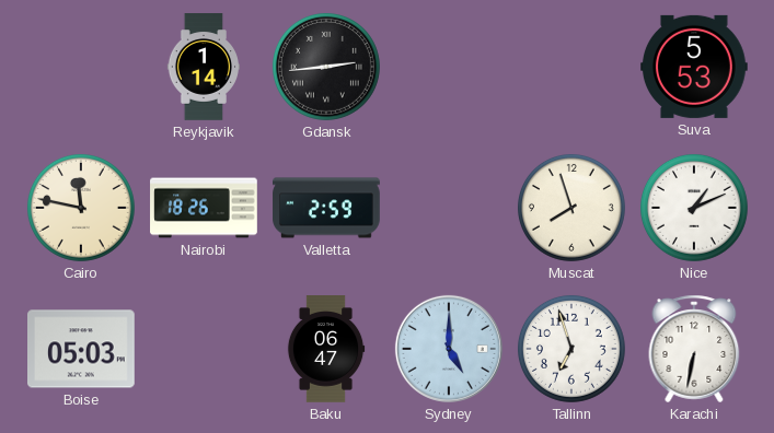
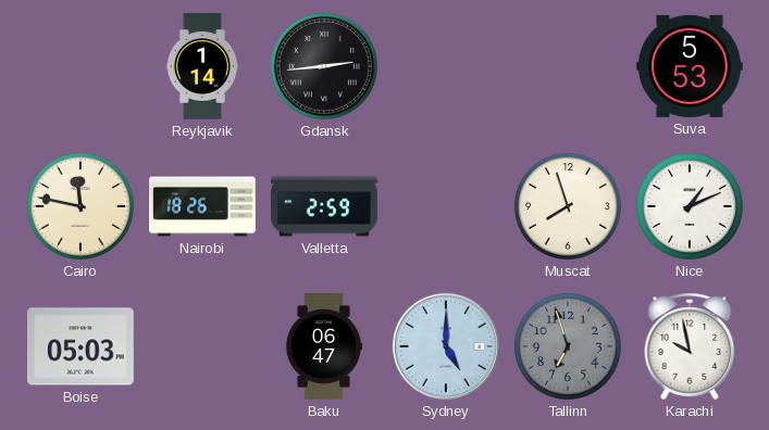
Tallinn dial: white -> grey
Karachi: 6:32 -> 9:58
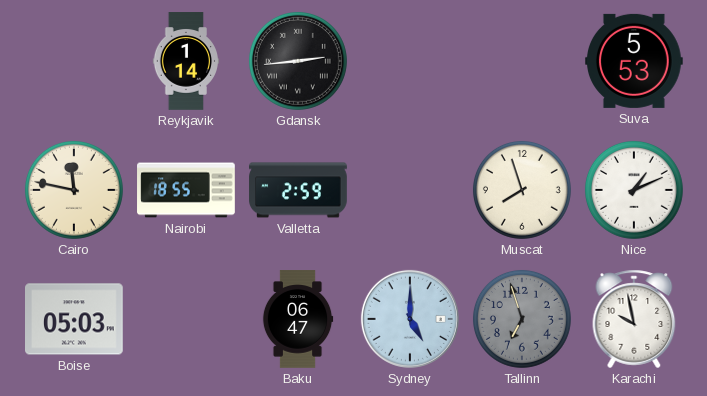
Nairobi: 18:26 -> 18:55
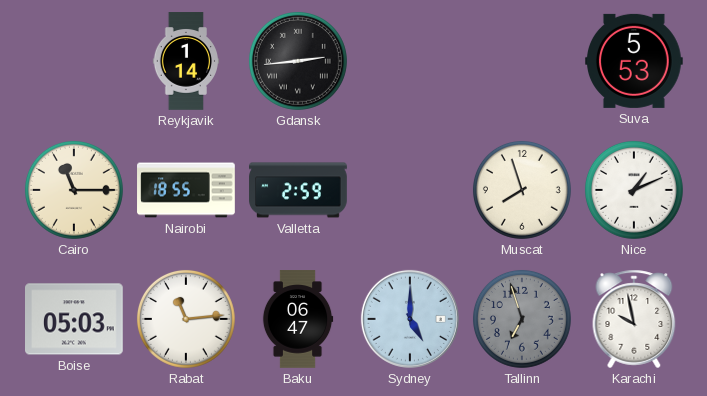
Cairo: 11:47 -> 11:15
Rabat: none -> 11:14
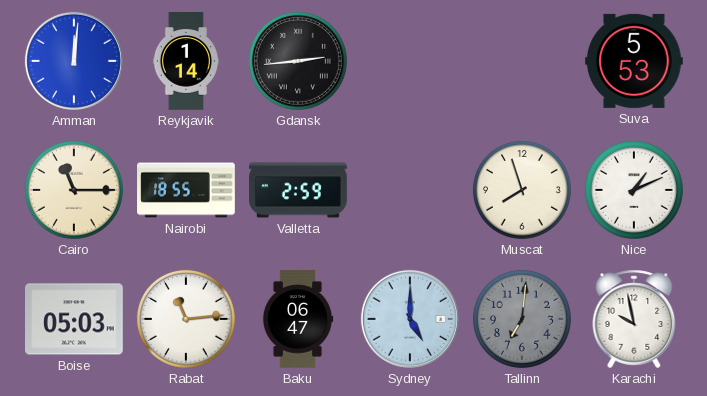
Amman: none -> 12:01
Tallinn: 6:57 -> 7:01
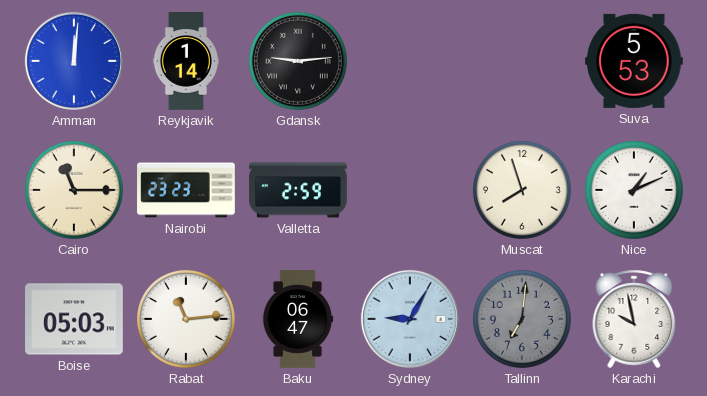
Gdansk: 2:44 -> 9:14
Nairobi: 18:55 -> 23:23
Sydney: 5:00 -> 9:05
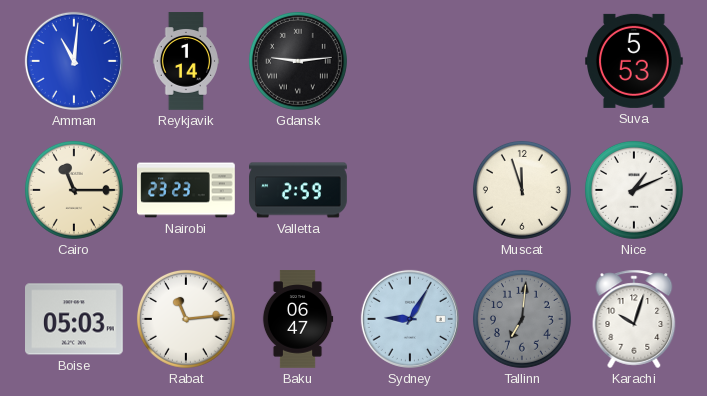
Amman: 12:01 -> 11:01
Muscat: 7:57 -> 11:57
Karachi: 9:58 -> 10:03
